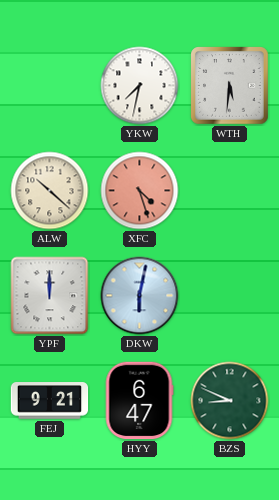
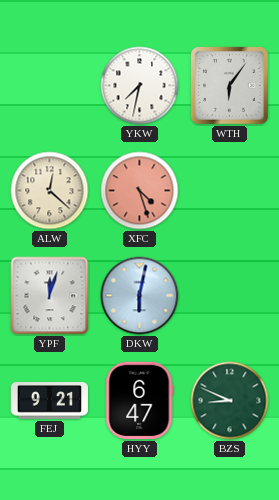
WTH: 5:31 -> 6:06
ALW: 10:22 -> 12:22
YPF: 12:00 -> 12:03
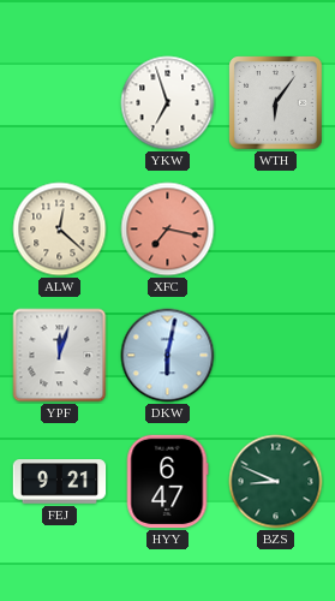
YKW: 7:32 -> 6:57
XFC: 4:27 -> 7:17
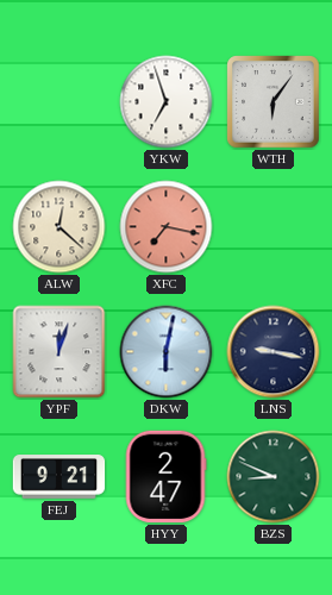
LNS: none -> 9:17
HYY: 6:47 -> 2:47
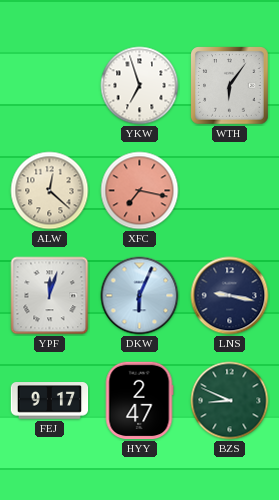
DKW: 6:02 -> 6:04
FEJ: 9:21 -> 9:17
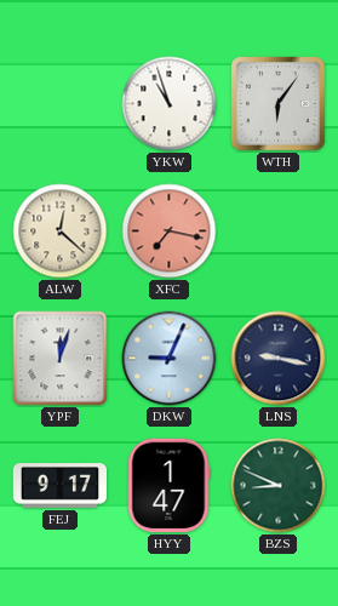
YKW: 6:57 -> 10:57
DKW: 6:04 -> 9:04
HYY: 2:47 -> 1:47
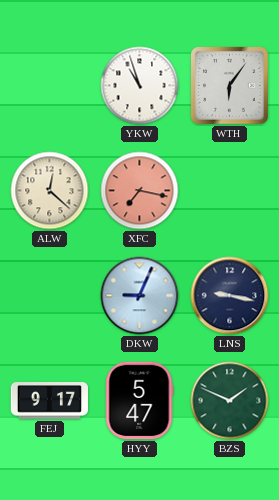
YPF: 12:03 -> none
HYY: 1:47 -> 5:47
BZS: 8:49 -> 1:49
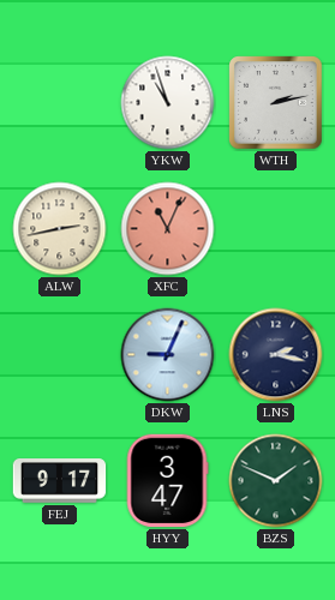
WTH: 6:06 -> 2:13
ALW: 12:22 -> 2:43
XFC: 7:17 -> 11:04
LNS: 9:17 -> 2:17
HYY: 5:47 -> 3:47
